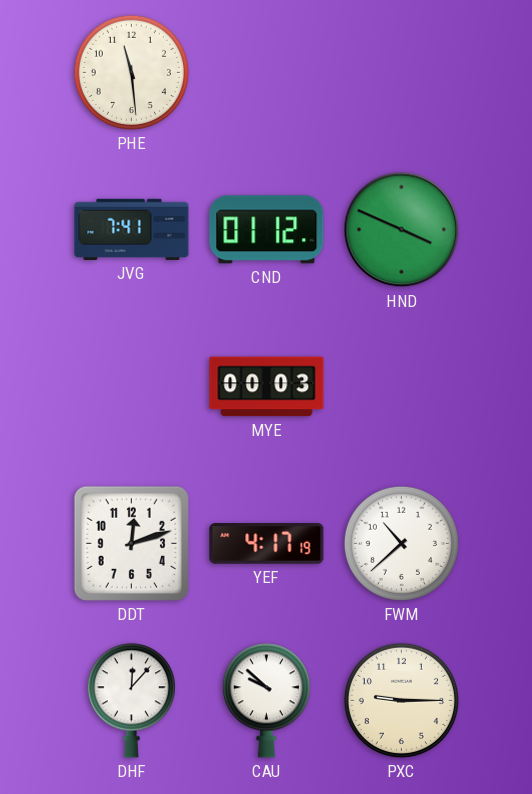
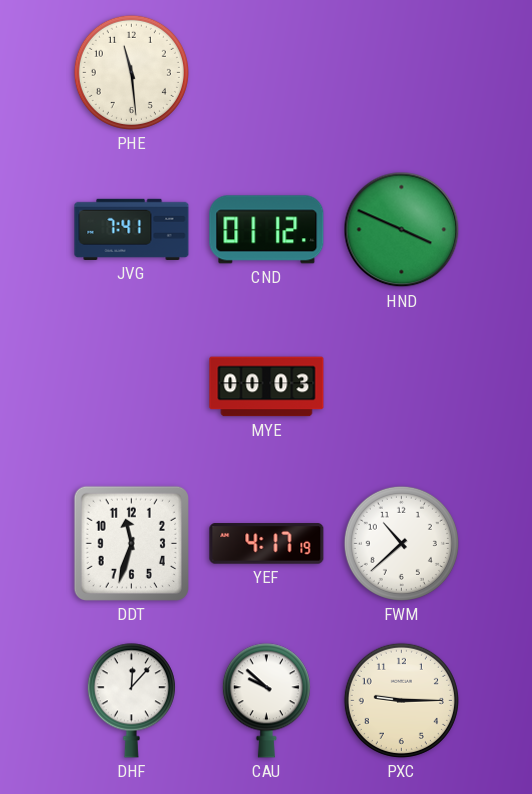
DDT: 12:12 -> 11:33
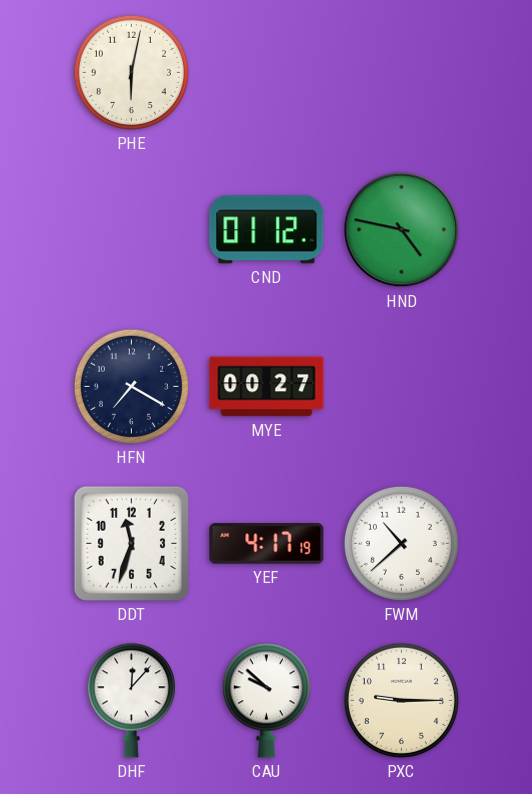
PHE: 11:29 -> 6:02
JVG: 7:41 -> none
HND: 3:49 -> 4:47
HFN: none -> 7:20
MYE: 00:03 -> 00:27
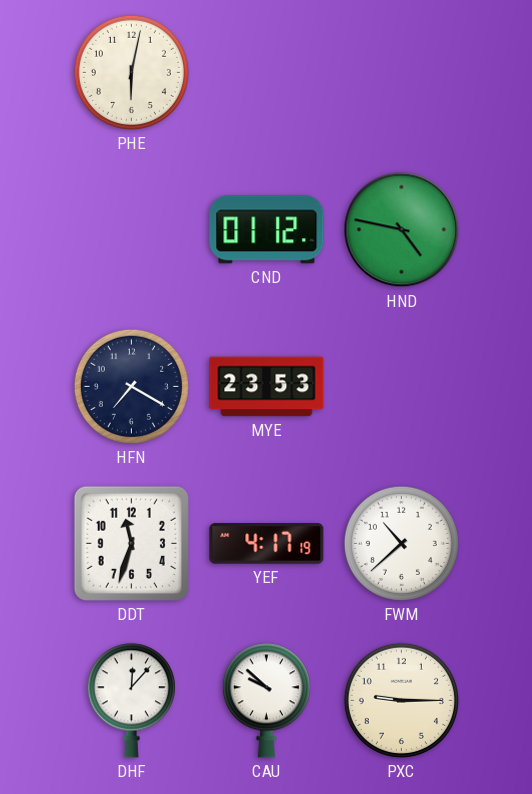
MYE: 00:27 -> 23:53
